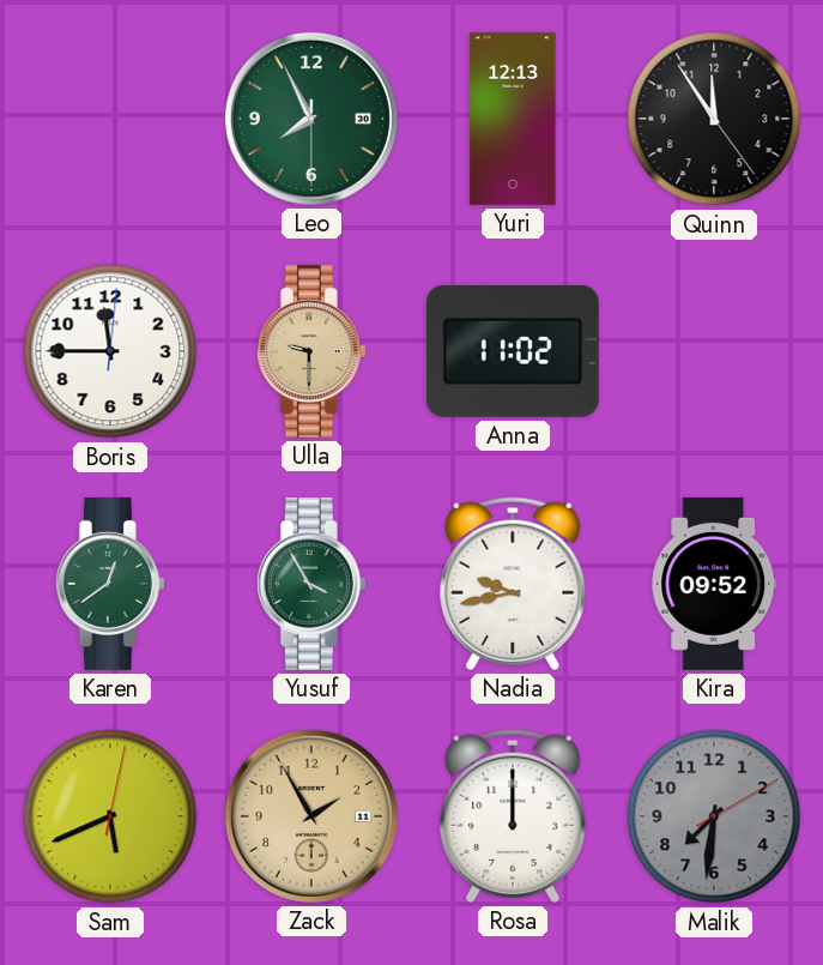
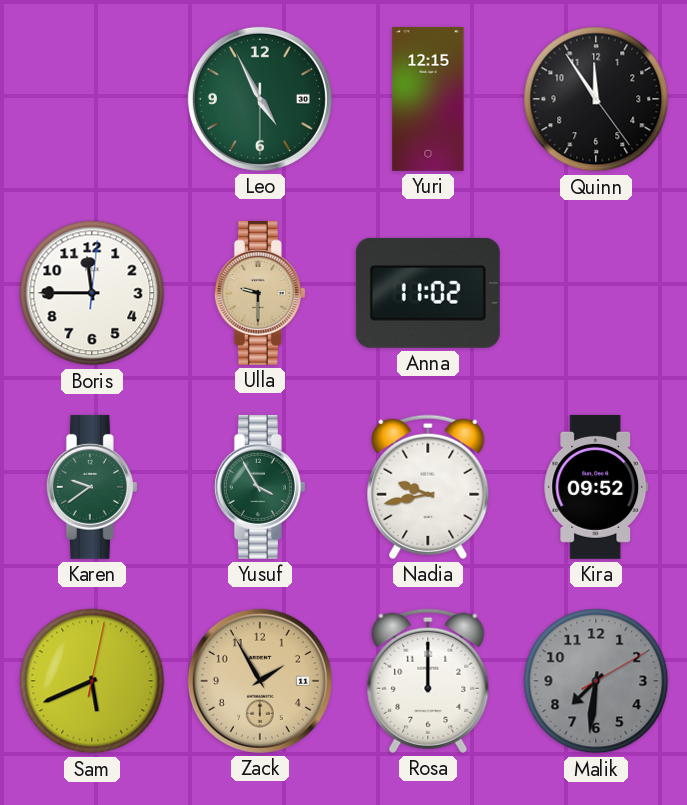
Leo: 7:55 -> 4:55
Yuri: 12:13 -> 12:15
Karen: 12:39 -> 9:39
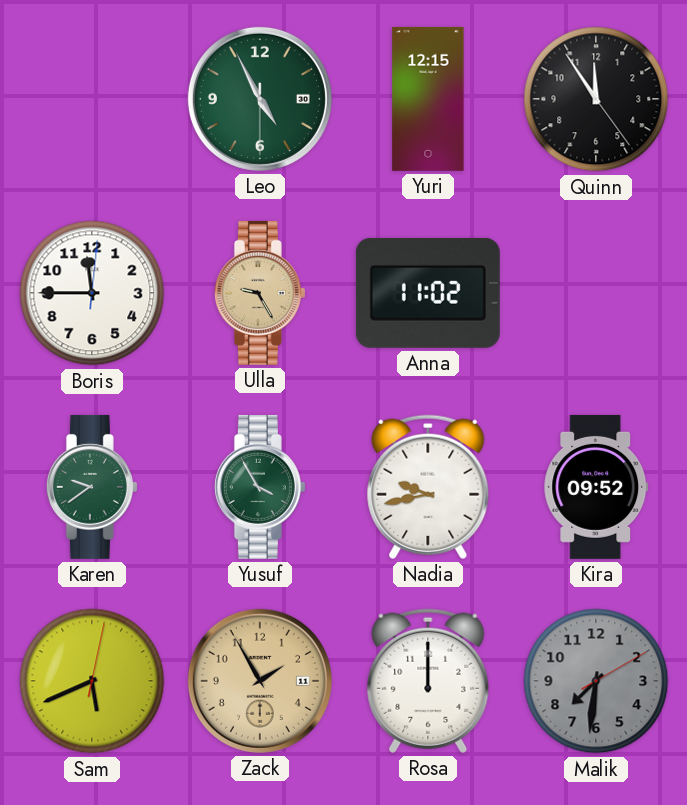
Ulla: 9:30 -> 9:25
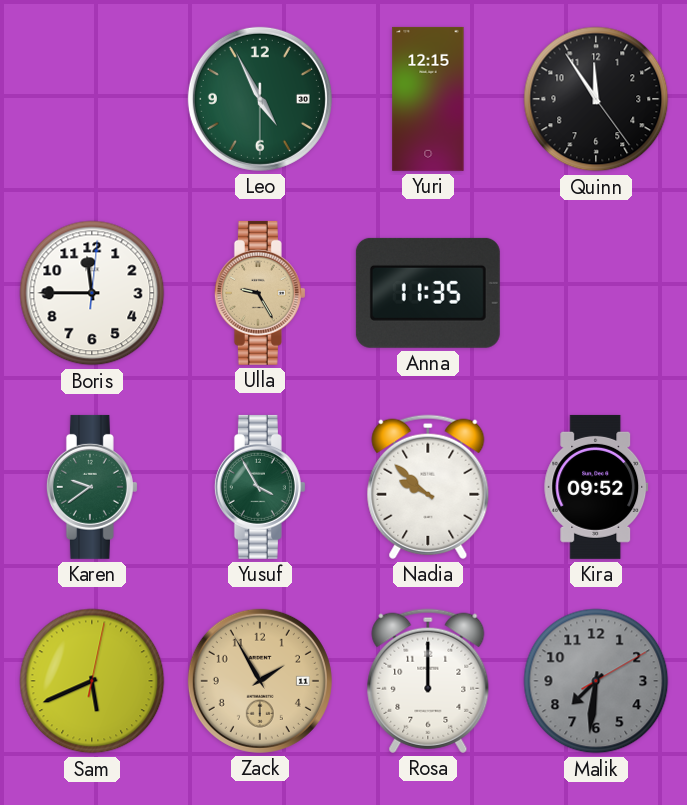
Anna: 11:02 -> 11:35
Nadia: 9:43 -> 9:52
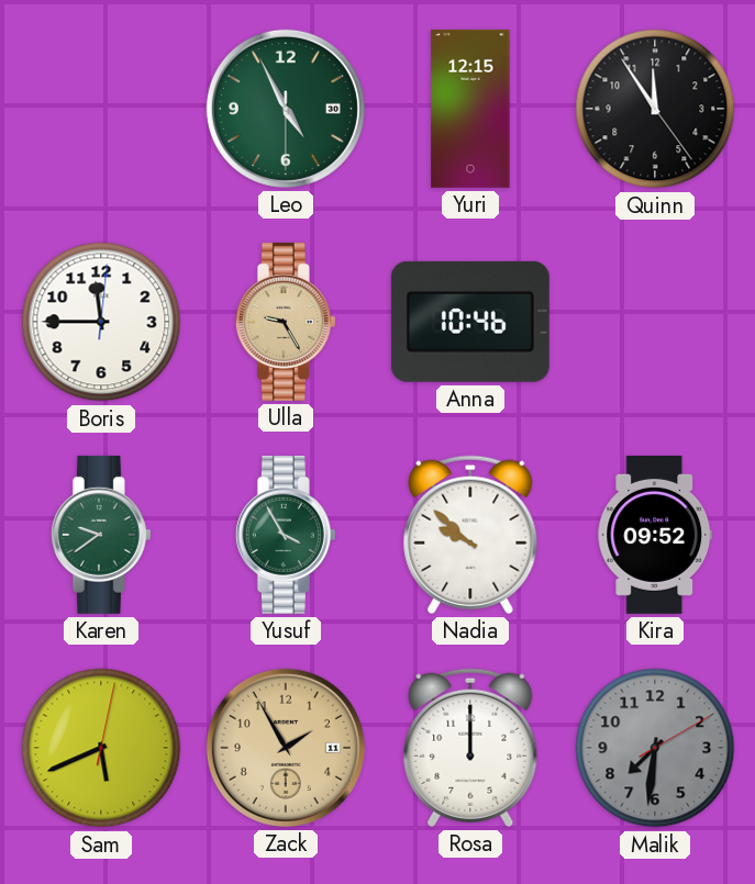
Anna: 11:35 -> 10:46
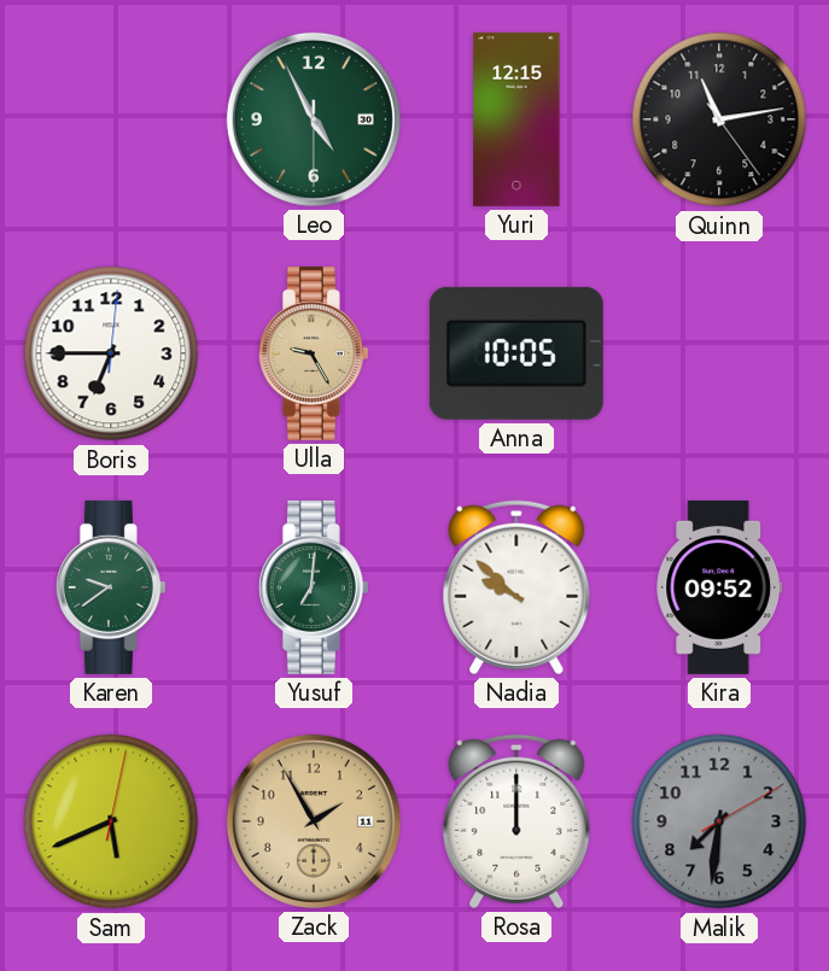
Quinn: 11:54 -> 11:13
Boris: 11:45 -> 6:45
Anna: 10:46 -> 10:05
Yusuf: 3:55 -> 7:01
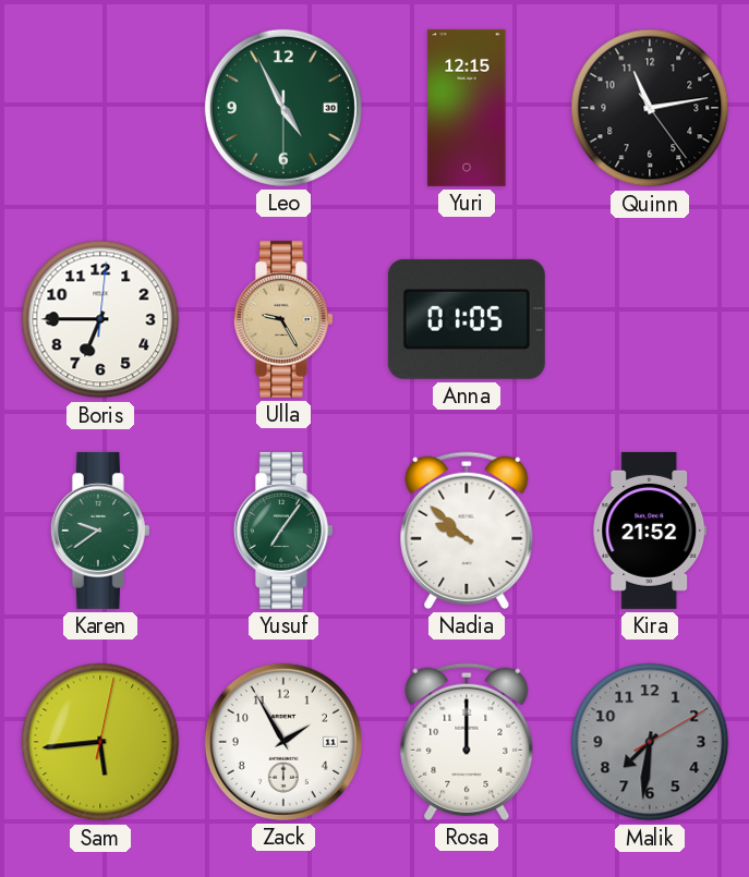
Anna: 10:05 -> 01:05
Yusuf: 7:01 -> 7:06
Kira: 09:52 -> 21:52
Sam: 5:41 -> 5:44
Zack dial: champagne -> white
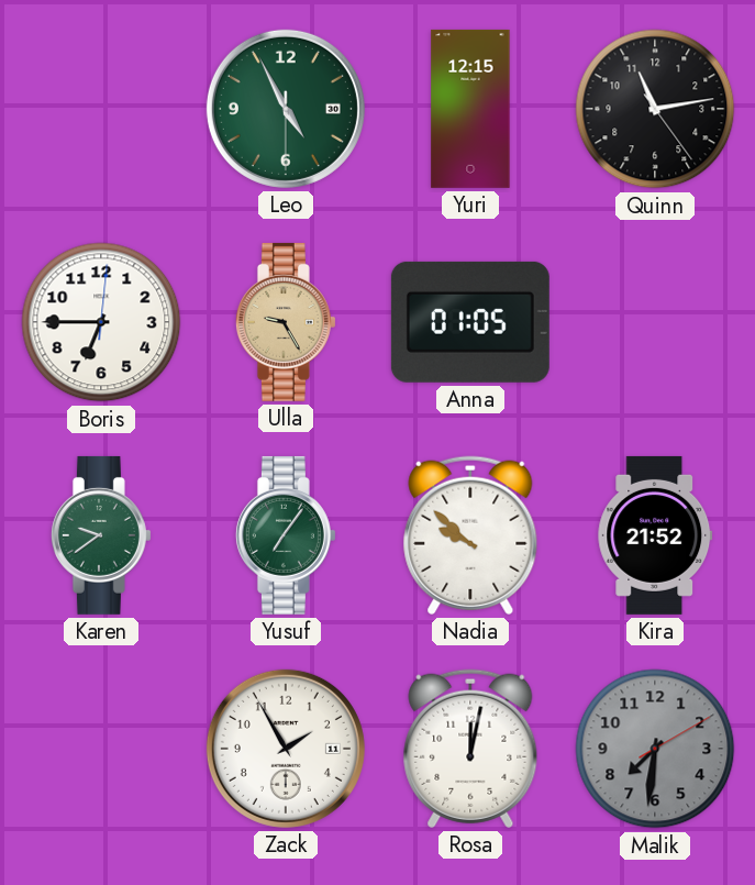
Sam: 5:44 -> none
Rosa: 12:00 -> 12:02
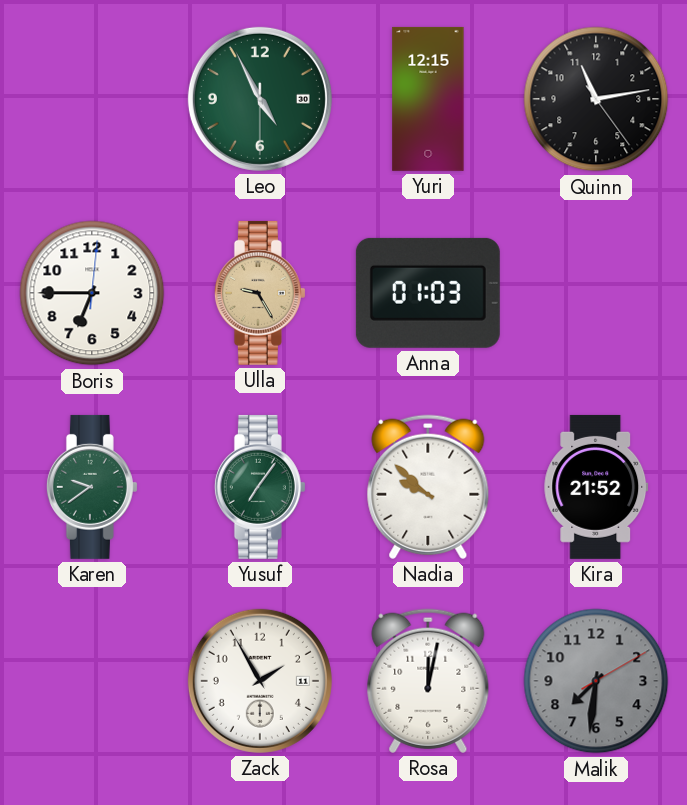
Anna: 01:05 -> 01:03
